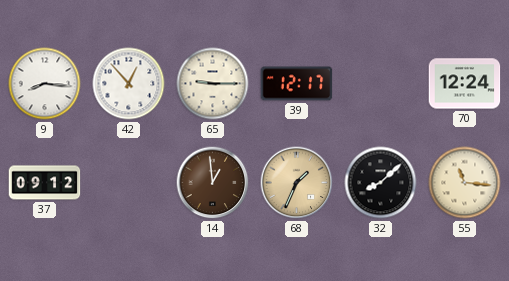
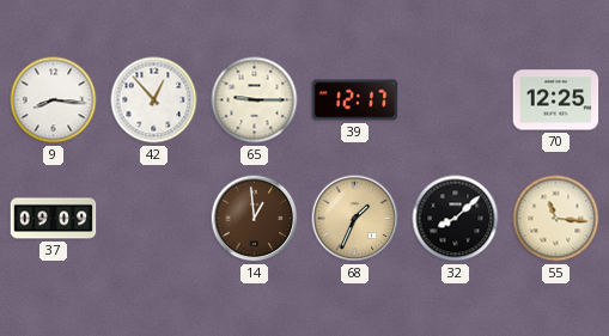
70: 12:24 -> 12:25
37: 09:12 -> 09:09
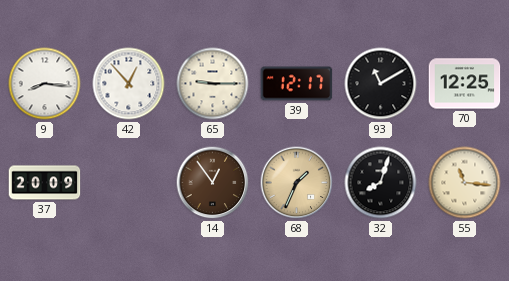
93: none -> 11:10
37: 09:09 -> 20:09
14: 12:59 -> 12:54
32: 8:08 -> 8:03
